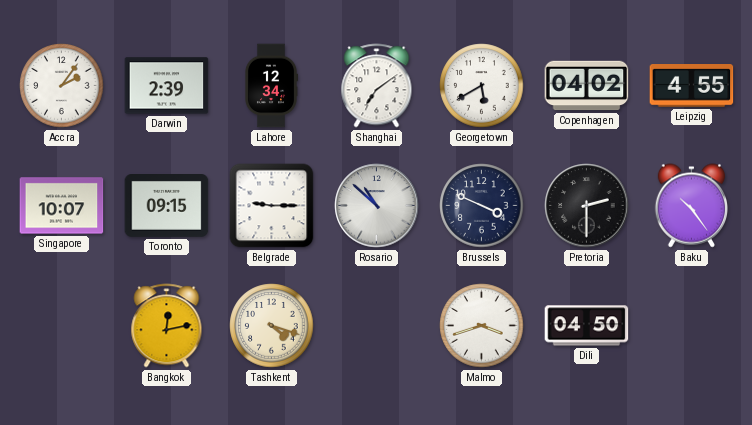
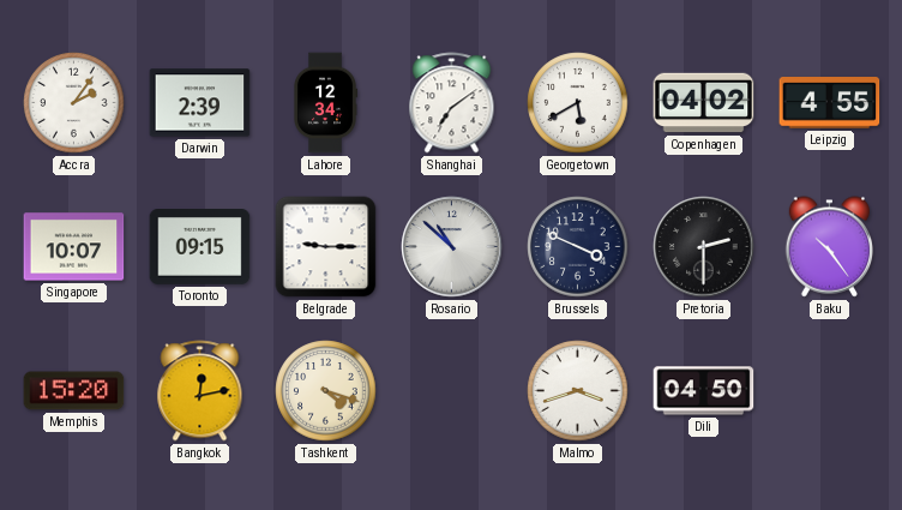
Memphis: none -> 15:20
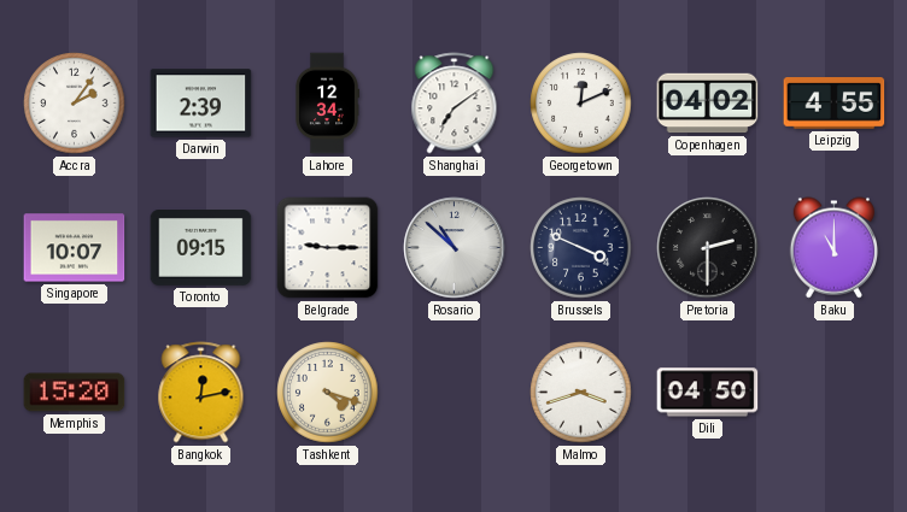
Georgetown: 5:40 -> 12:11
Baku: 10:24 -> 11:00
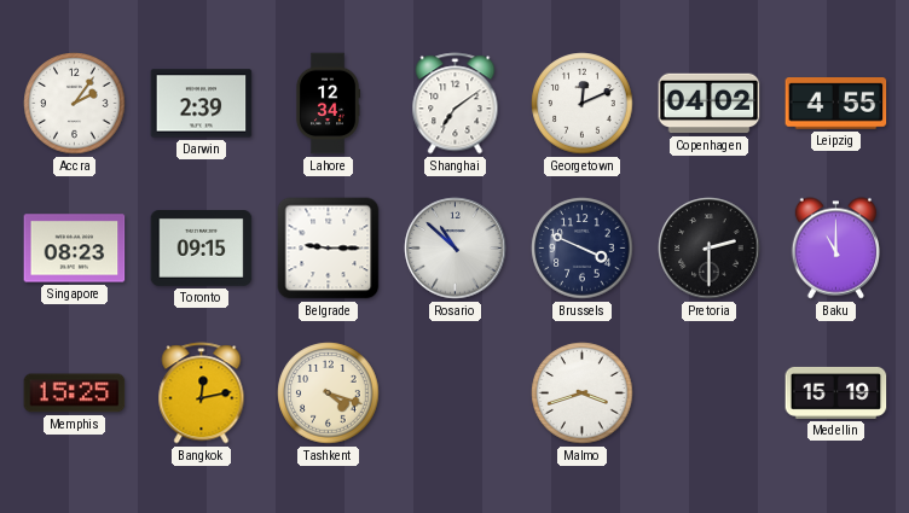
Singapore: 10:07 -> 08:23
Memphis: 15:20 -> 15:25
Dili: 04:50 -> none
Medellin: none -> 15:19
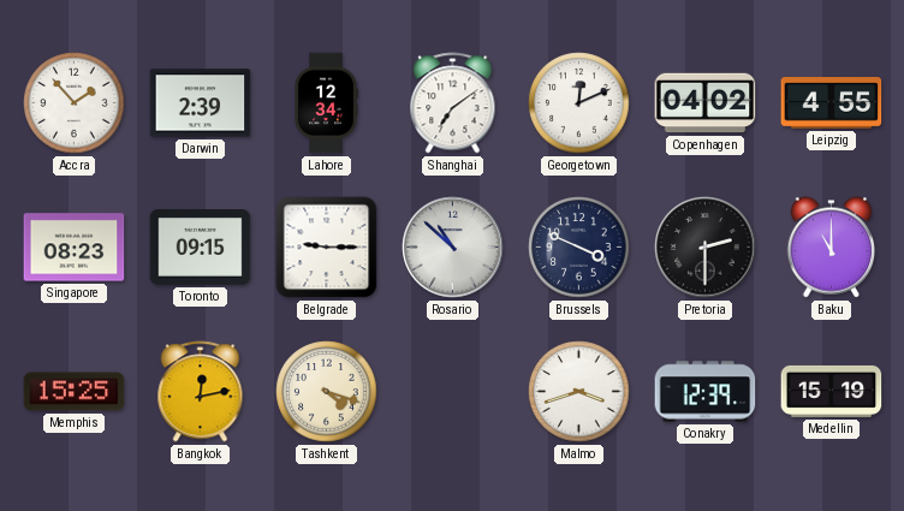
Accra: 2:06 -> 1:53
Conakry: none -> 12:39
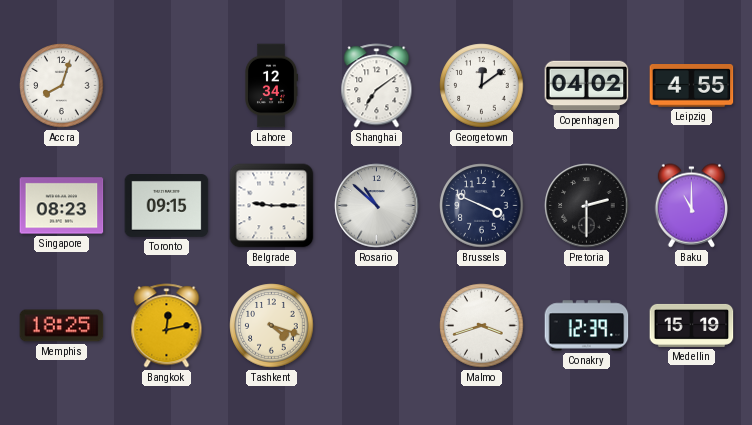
Accra: 1:53 -> 8:03
Darwin: 2:39 -> none
Georgetown: 12:11 -> 12:09
Memphis: 15:25 -> 18:25
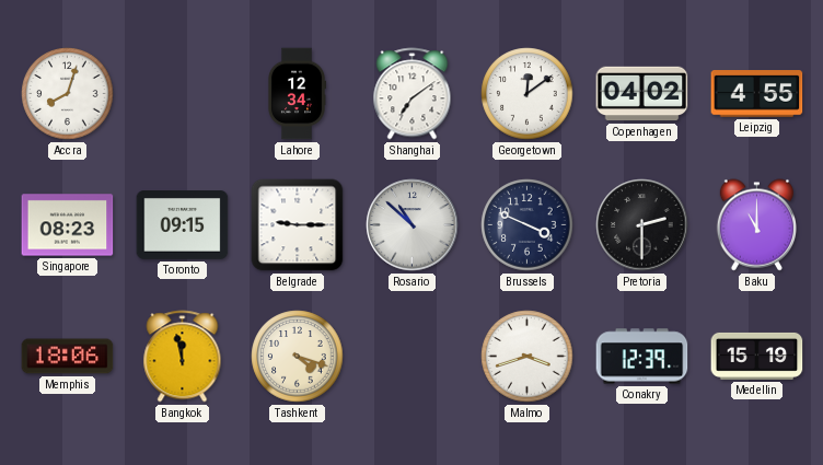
Memphis: 18:25 -> 18:06
Bangkok: 12:13 -> 11:58
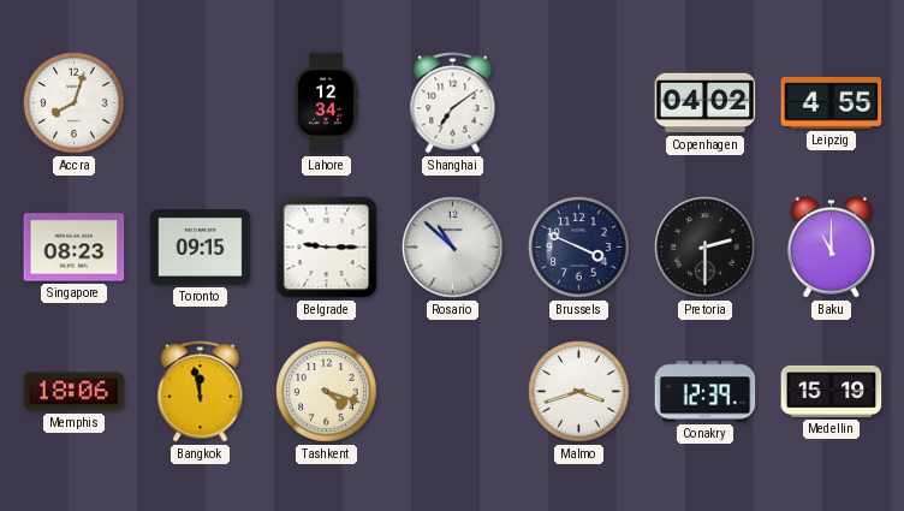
Georgetown: 12:09 -> none
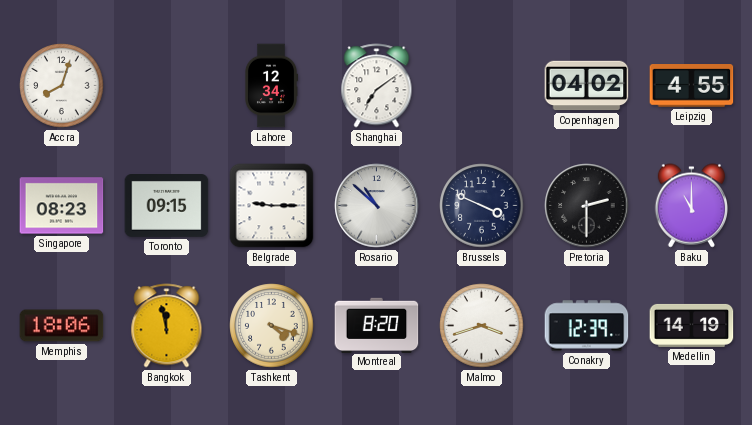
Montreal: none -> 8:20
Medellin: 15:19 -> 14:19
